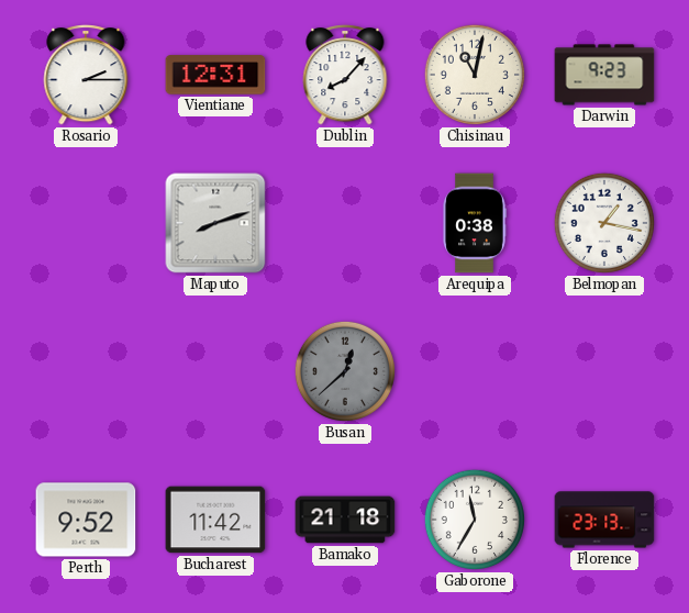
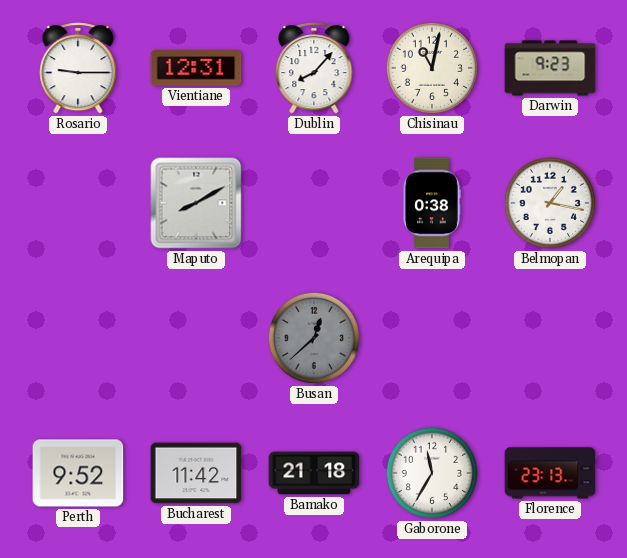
Rosario: 2:15 -> 9:15
Maputo: 8:12 -> 8:10
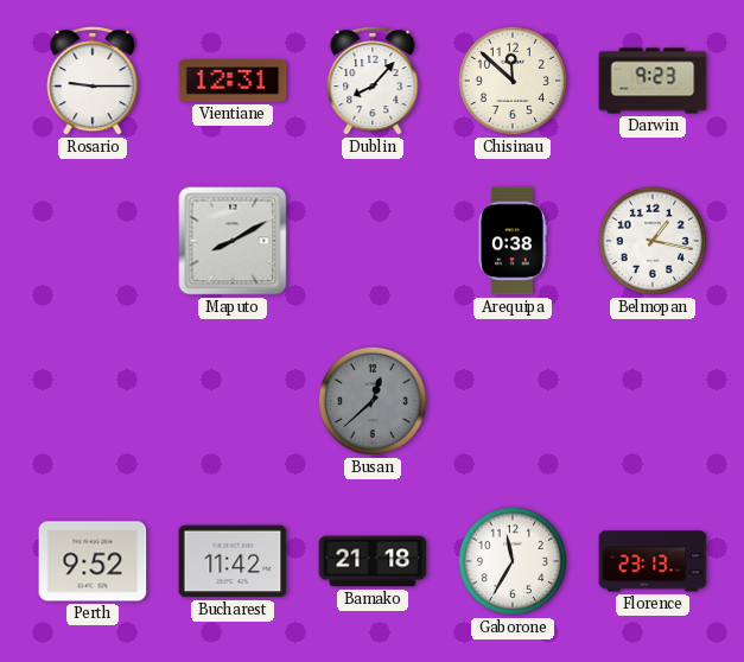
Chisinau: 11:02 -> 11:52
